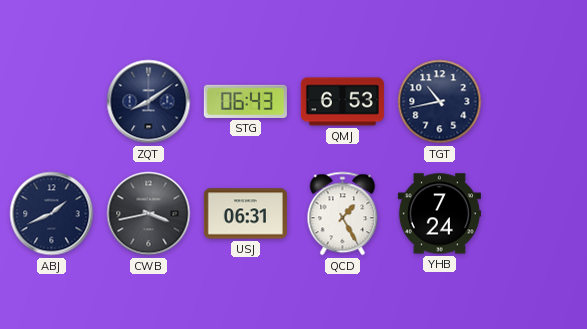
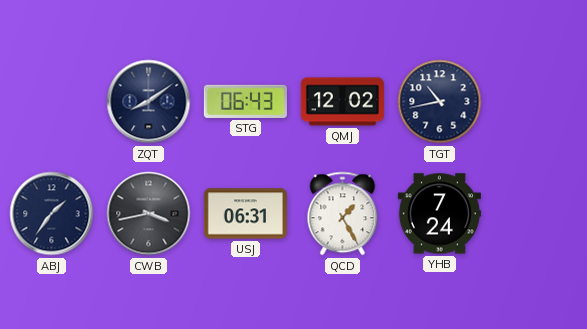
QMJ: 6:53 -> 12:02
ABJ: 1:41 -> 1:36
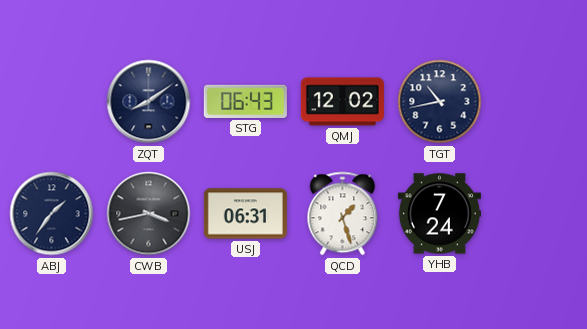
QCD: 1:25 -> 1:27
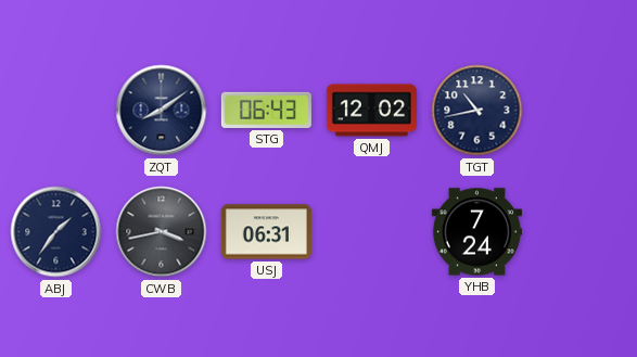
QCD: 1:27 -> none
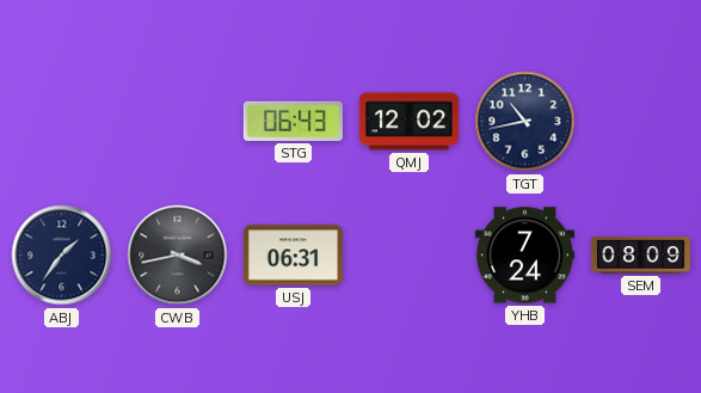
ZQT: 8:09 -> none
SEM: none -> 08:09
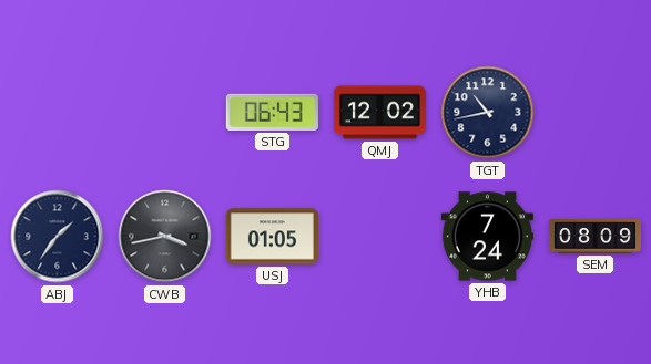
USJ: 06:31 -> 01:05
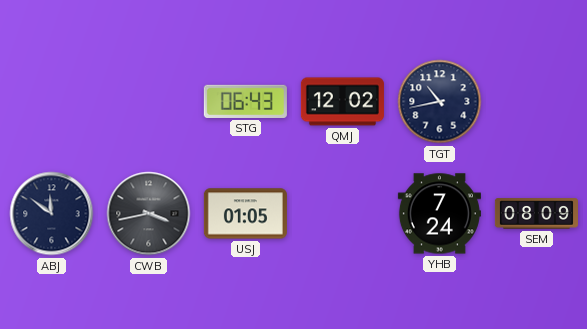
ABJ: 1:36 -> 11:51
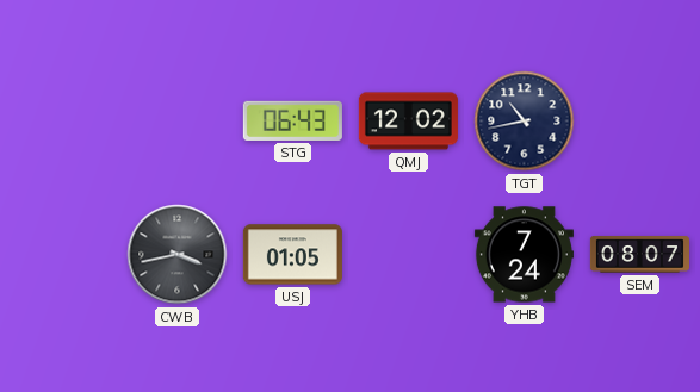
ABJ: 11:51 -> none
SEM: 08:09 -> 08:07
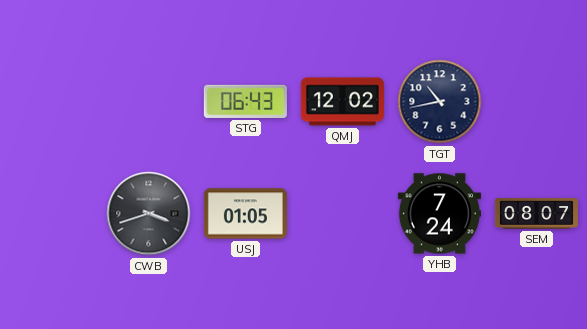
CWB: 3:43 -> 3:42
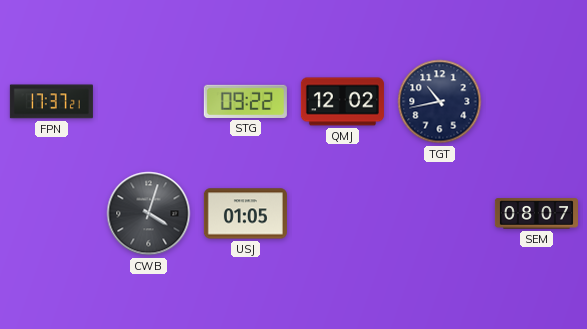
FPN: none -> 17:37
STG: 06:43 -> 09:22
CWB: 3:42 -> 4:03
YHB: 7:24 -> none
